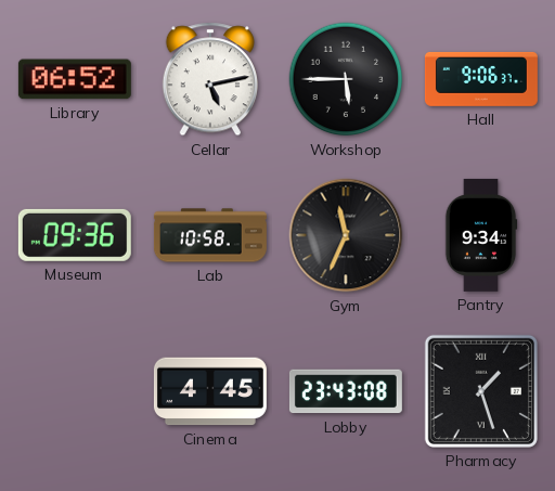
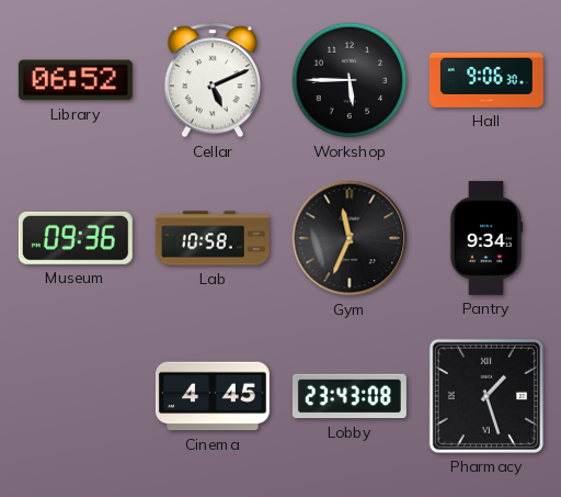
Cellar: 5:13 -> 5:11
Hall: 9:06:37 -> 9:06:30
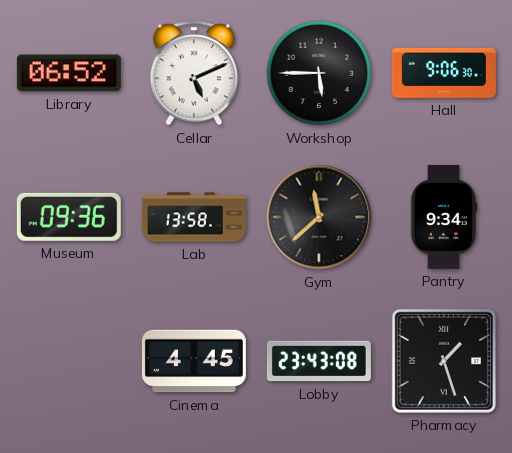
Lab: 10:58 -> 13:58
Gym: 11:34 -> 11:38
